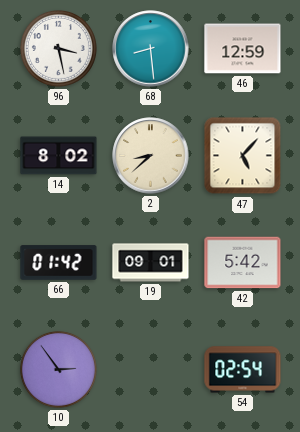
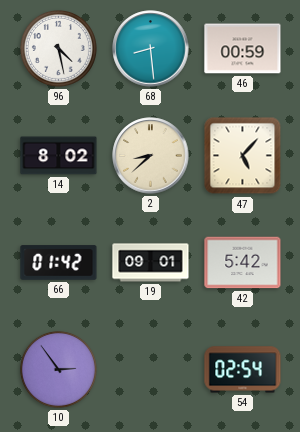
96: 3:28 -> 4:28
46: 12:59 -> 00:59
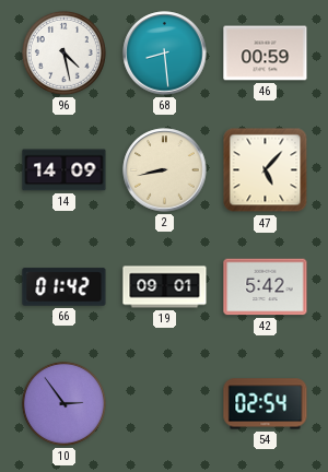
14: 8:02 -> 14:09
2: 8:38 -> 8:43
